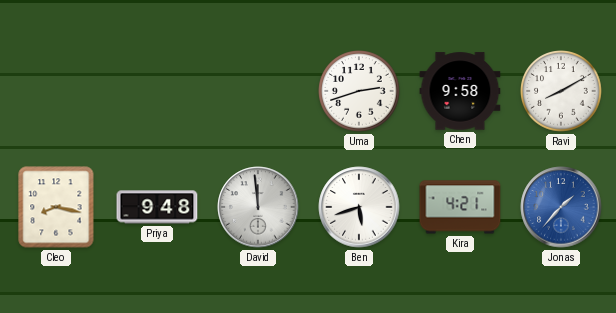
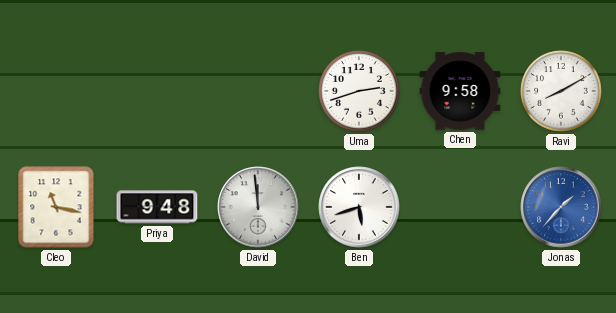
Cleo: 8:17 -> 11:17
Kira: 4:21 -> none
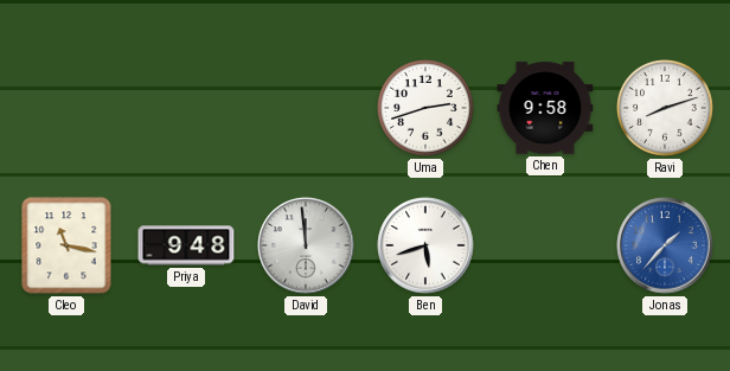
Ravi: 8:10 -> 8:12
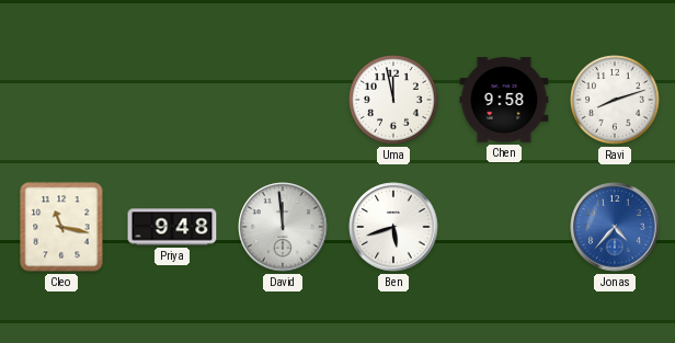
Uma: 2:42 -> 11:58
Jonas: 1:37 -> 4:37
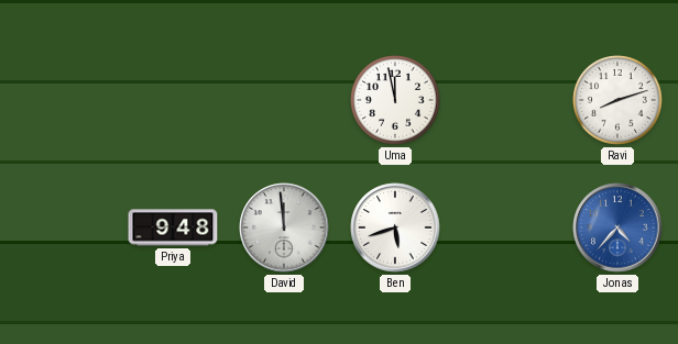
Chen: 9:58 -> none
Cleo: 11:17 -> none
